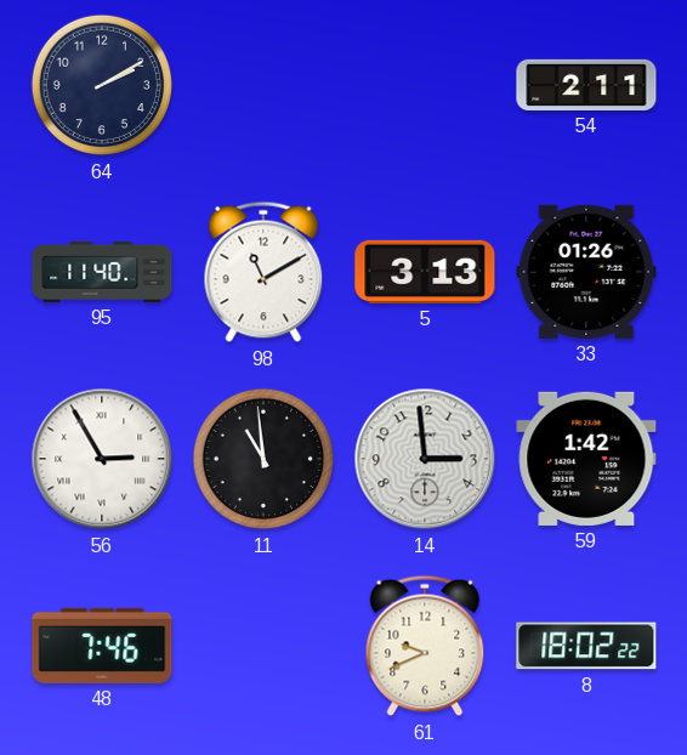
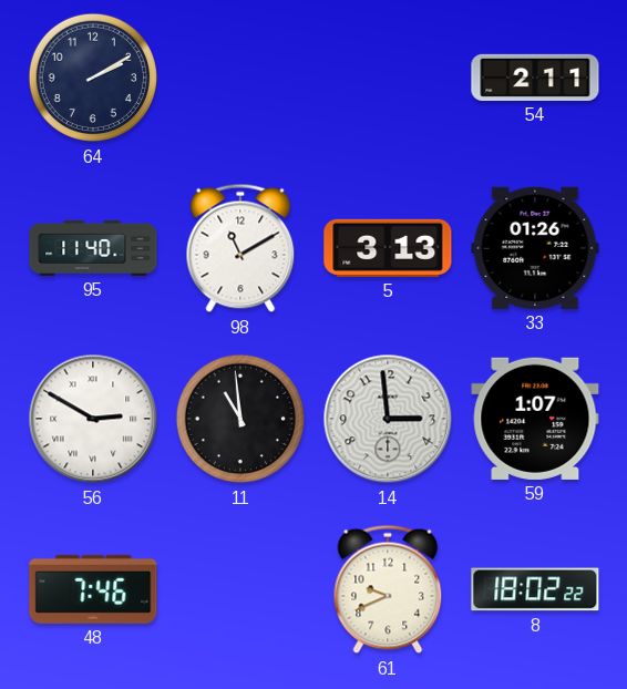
56: 2:55 -> 2:50
59: 1:42 -> 1:07
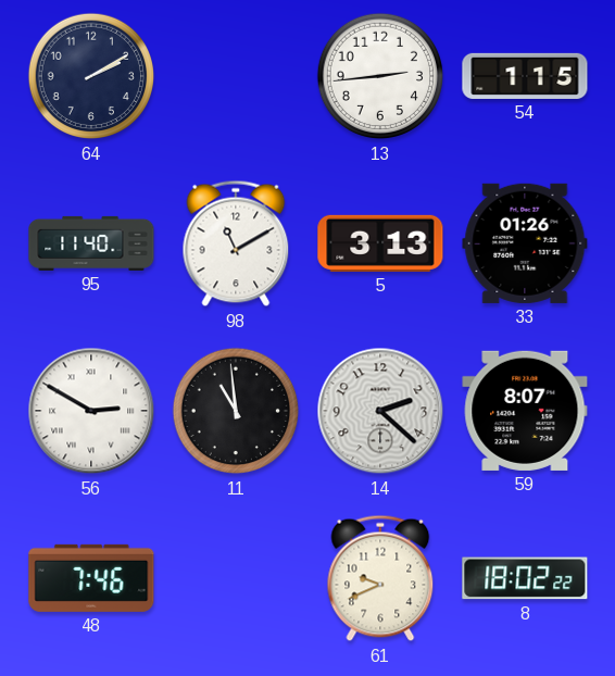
13: none -> 2:44
54: 2:11 -> 1:15
14: 2:59 -> 2:22
59: 1:07 -> 8:07
